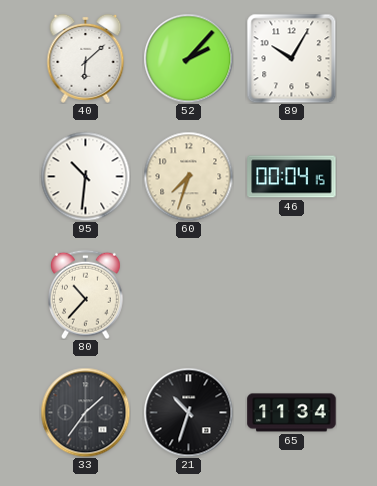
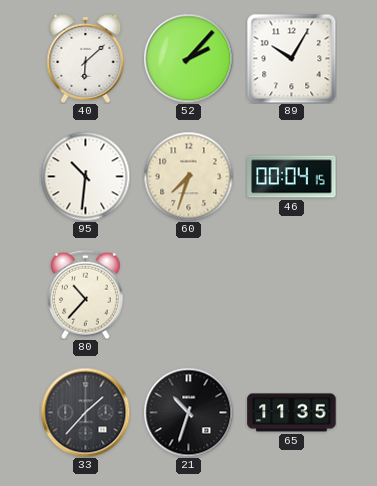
33: 1:36 -> 1:37
65: 11:34 -> 11:35
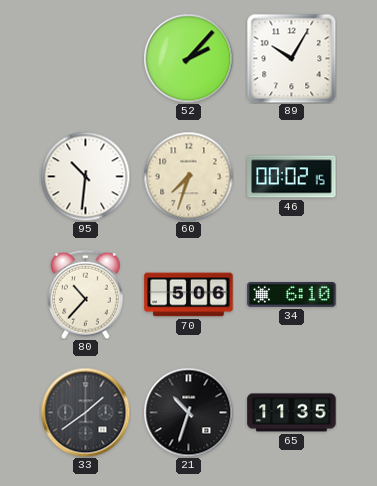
40: 6:08 -> none
46: 00:04 -> 00:02
70: none -> 5:06
34: none -> 6:10
33: 1:37 -> 1:39
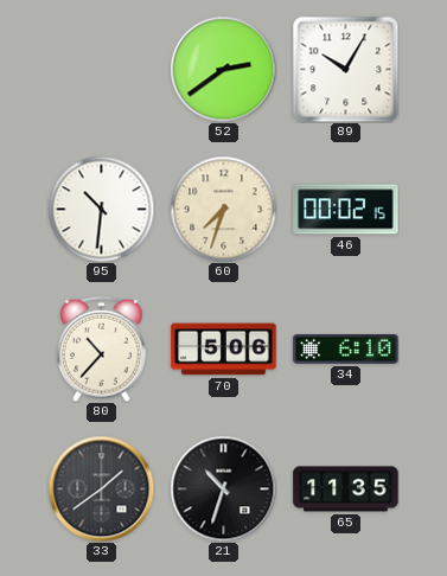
52: 2:07 -> 2:39
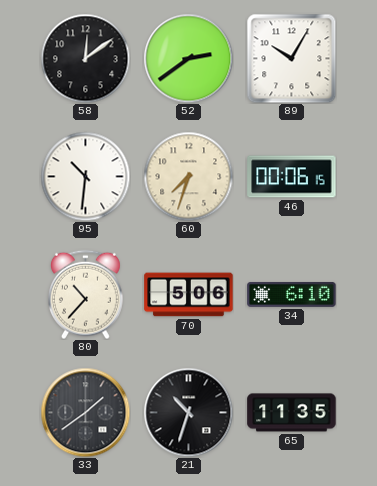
58: none -> 12:09
46: 00:02 -> 00:06
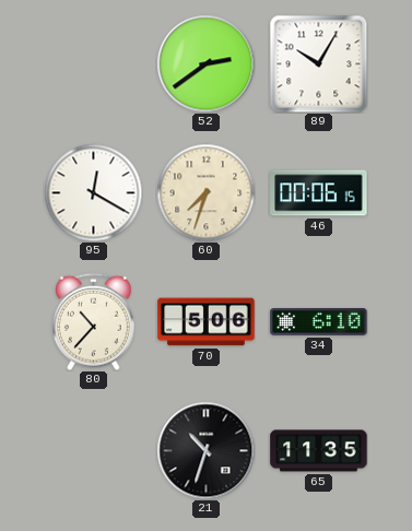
58: 12:09 -> none
95: 10:31 -> 12:20
33: 1:39 -> none
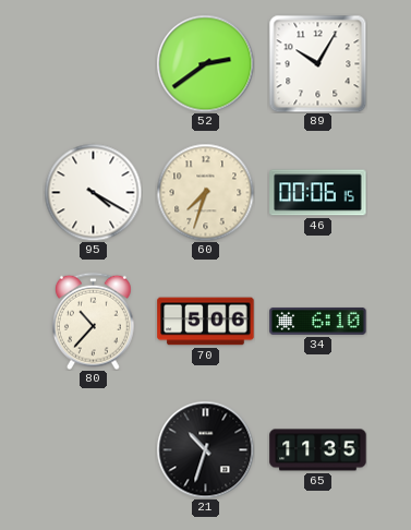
95: 12:20 -> 4:20
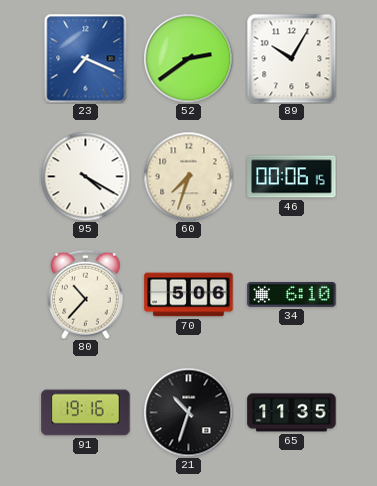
23: none -> 7:19
91: none -> 19:16
